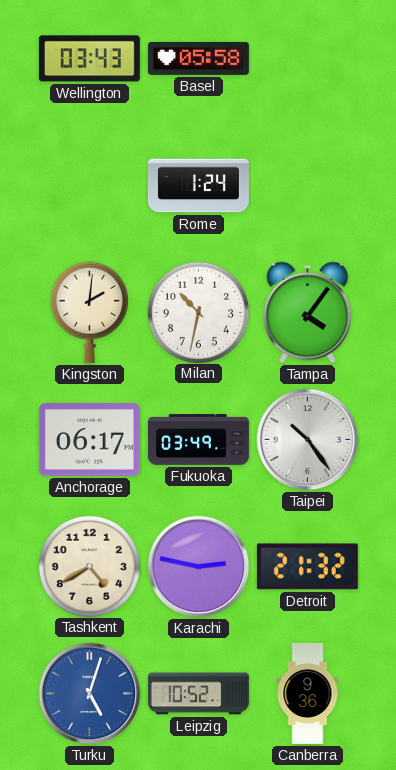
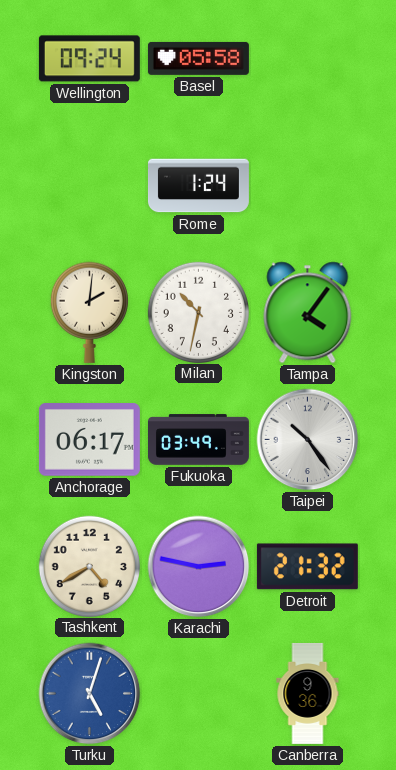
Wellington: 03:43 -> 09:24
Leipzig: 10:52 -> none
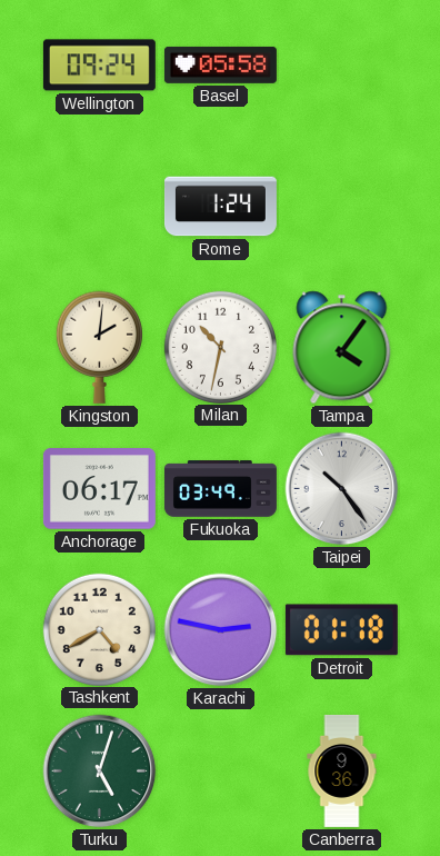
Detroit: 21:32 -> 01:18
Turku dial: blue -> green
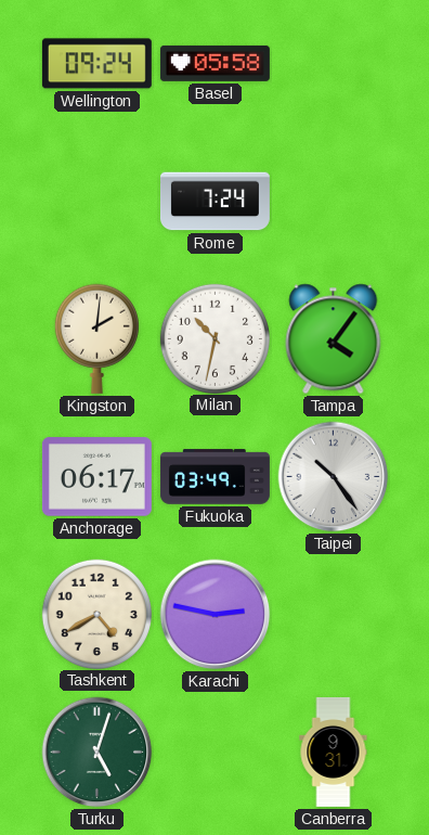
Rome: 1:24 -> 7:24
Detroit: 01:18 -> none
Canberra: 9:36 -> 9:31
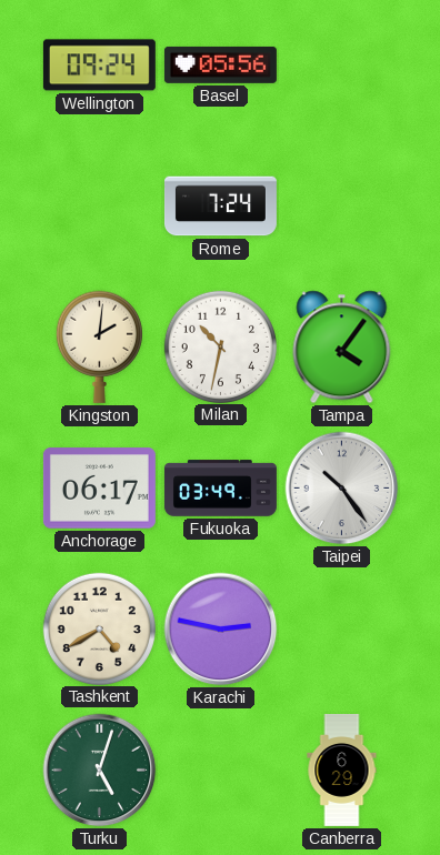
Basel: 05:58 -> 05:56
Canberra: 9:31 -> 6:29
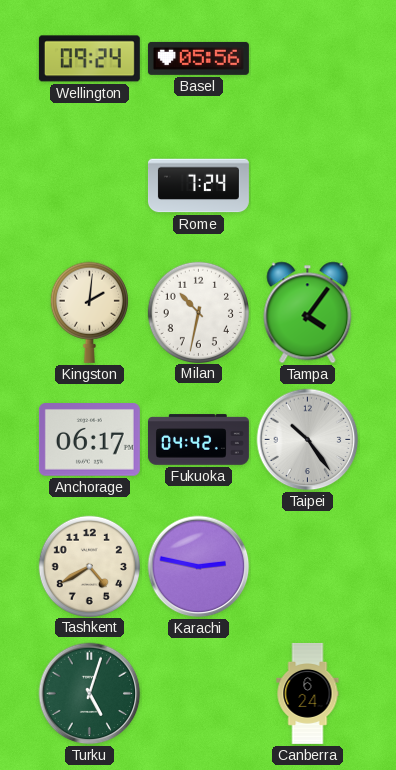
Fukuoka: 03:49 -> 04:42
Canberra: 6:29 -> 6:24
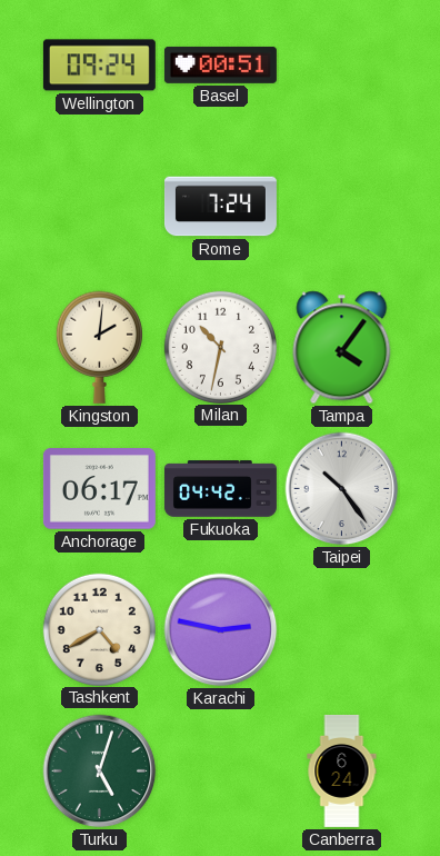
Basel: 05:56 -> 00:51
